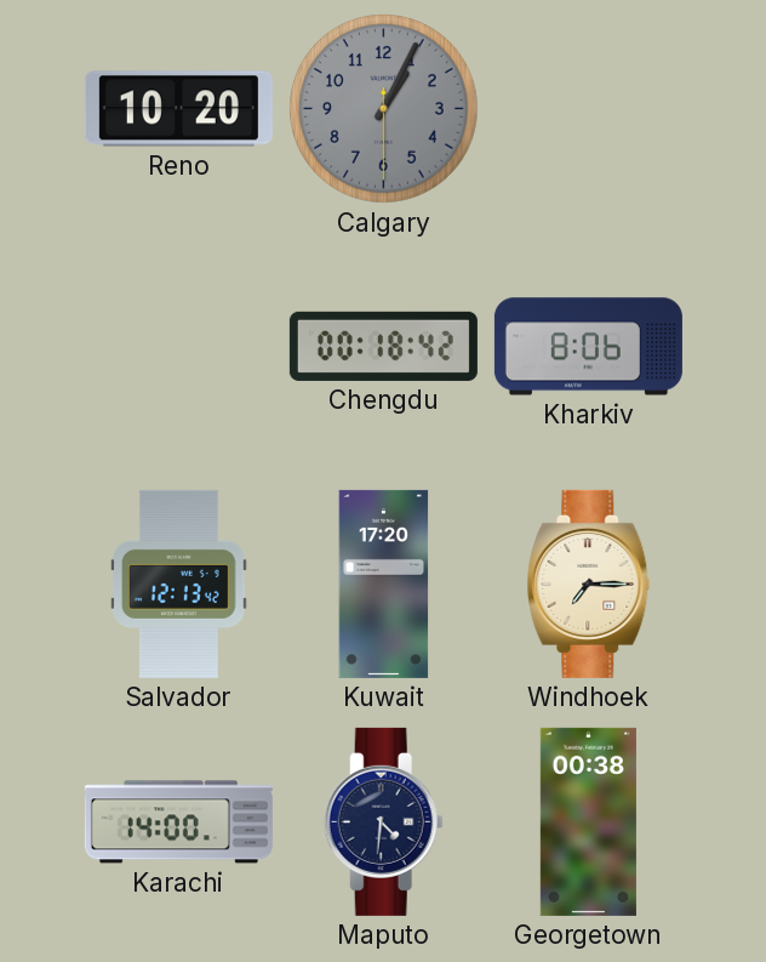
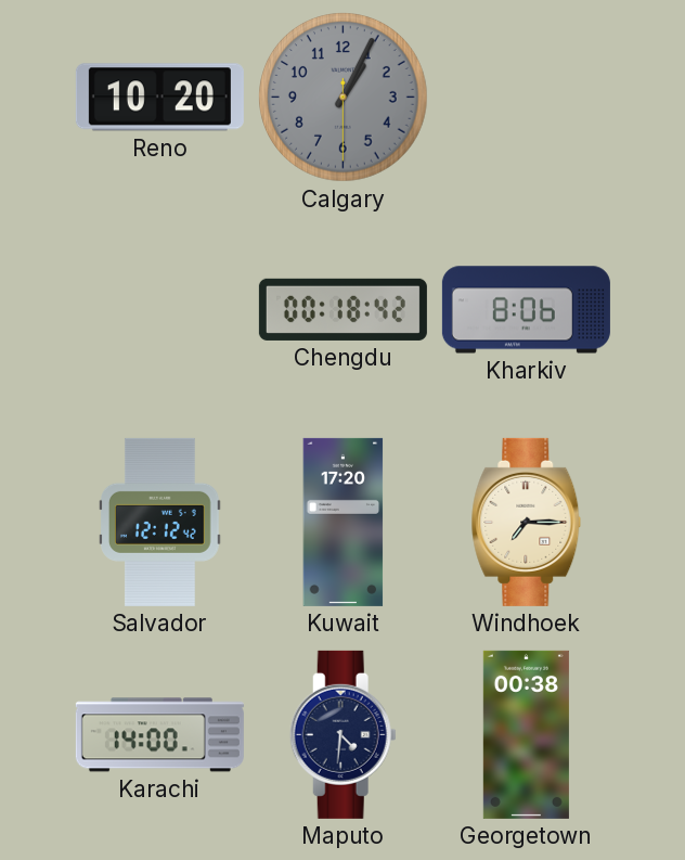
Salvador: 12:13 -> 12:12
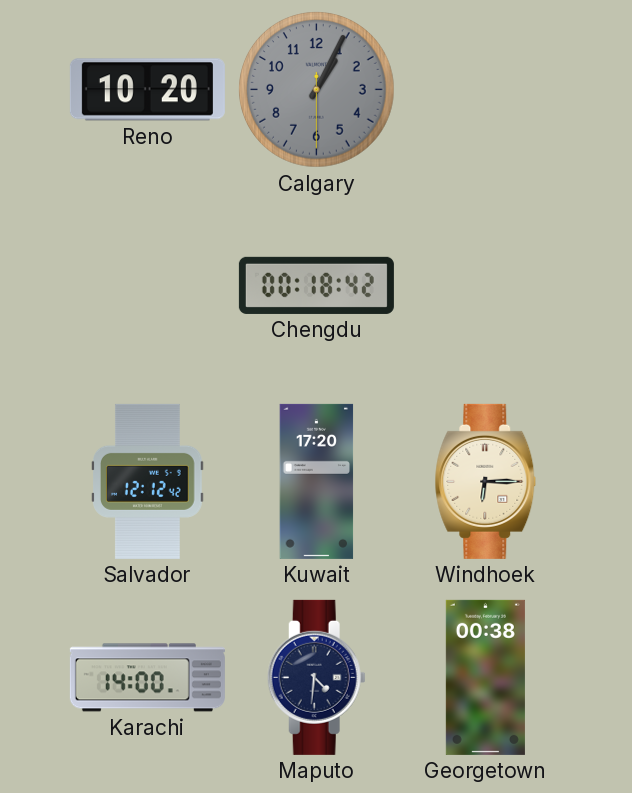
Kharkiv: 8:06 -> none
Windhoek: 7:15 -> 6:15
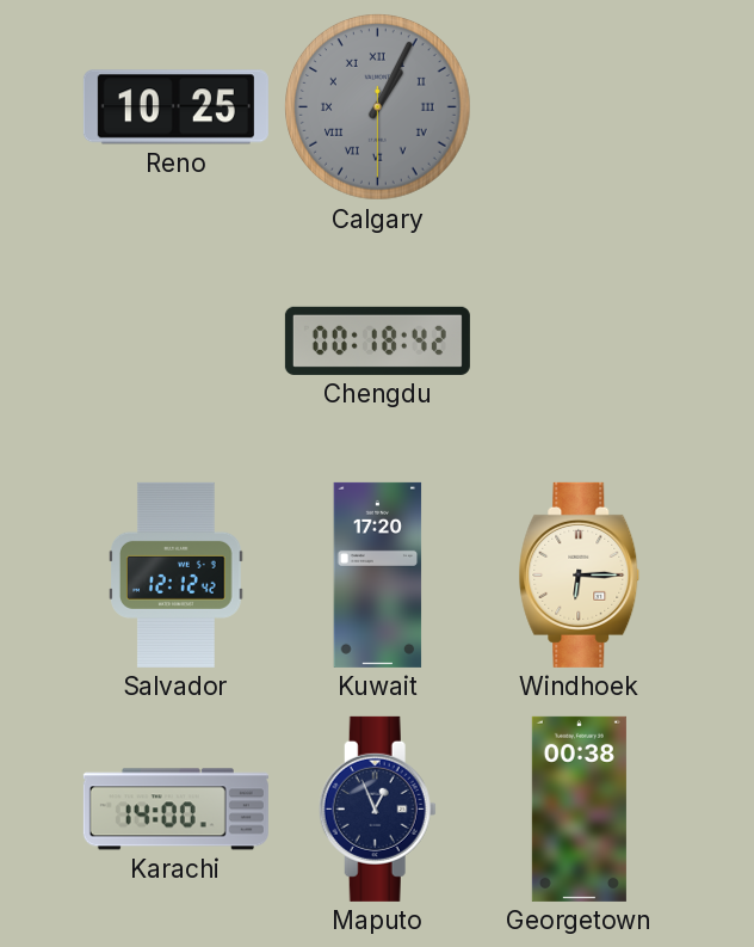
Reno: 10:20 -> 10:25
Calgary numerals: Arabic -> Roman
Maputo: 4:31 -> 12:56
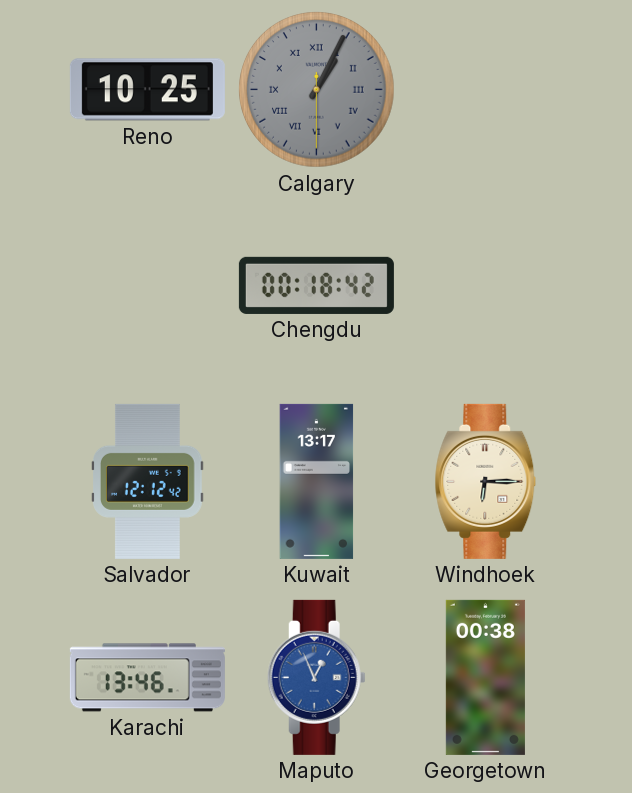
Kuwait: 17:20 -> 13:17
Karachi: 14:00 -> 13:46
Maputo dial: navy -> blue
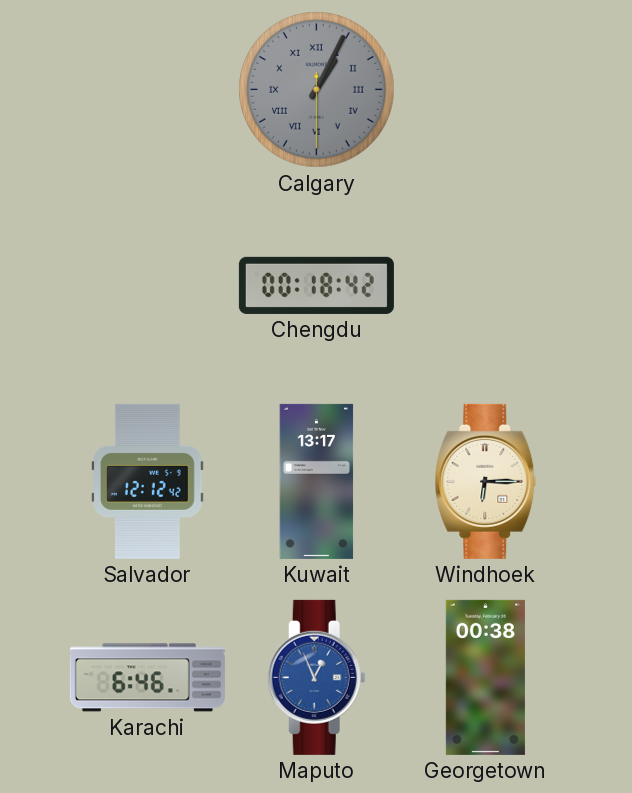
Reno: 10:25 -> none
Karachi: 13:46 -> 6:46
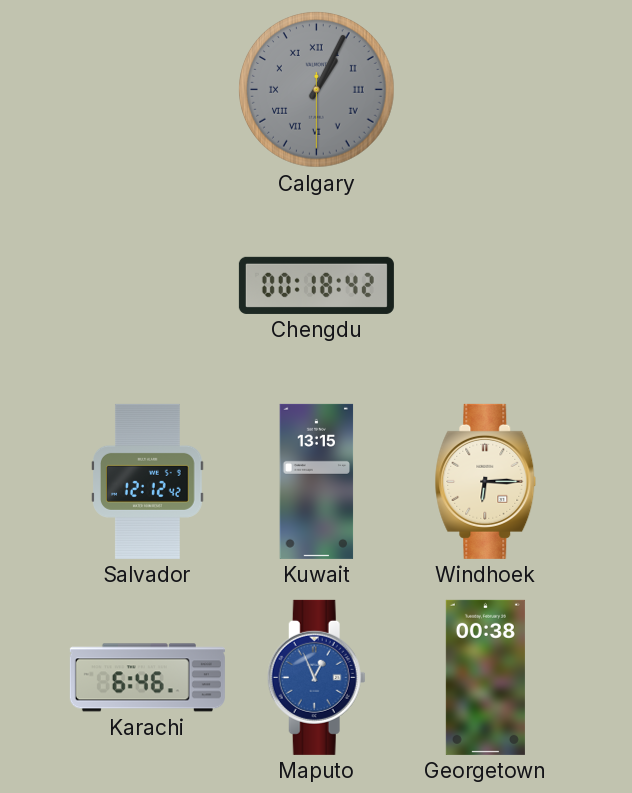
Kuwait: 13:17 -> 13:15
